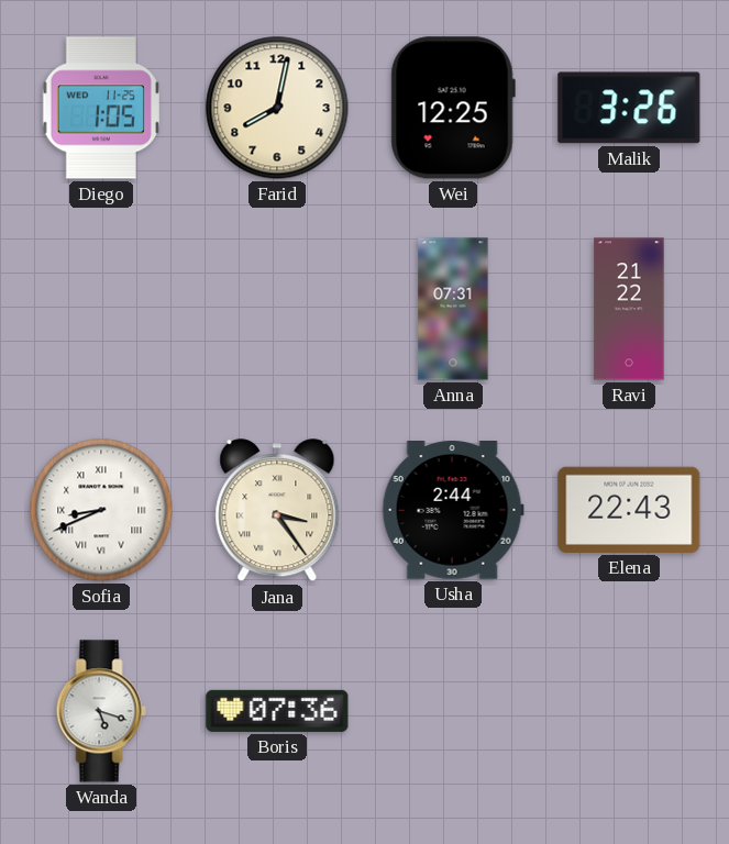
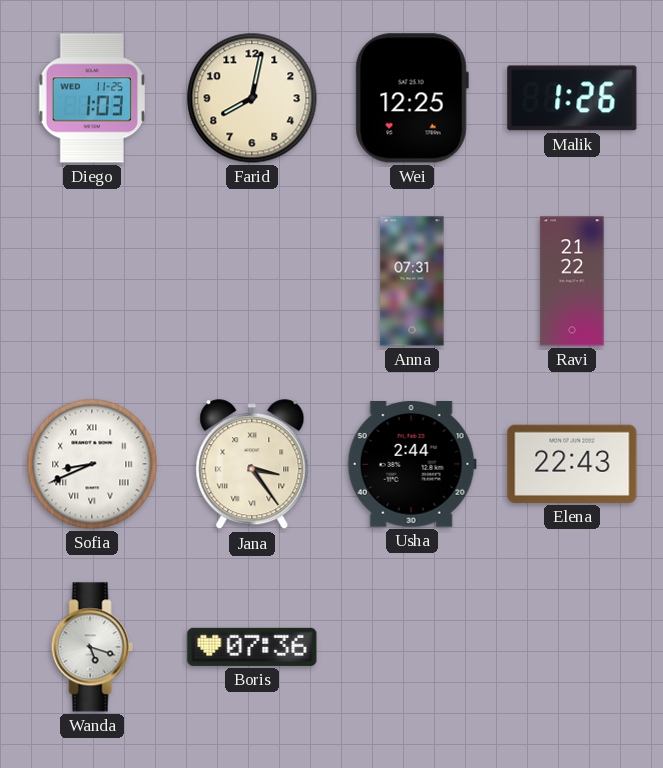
Diego: 1:05 -> 1:03
Malik: 3:26 -> 1:26
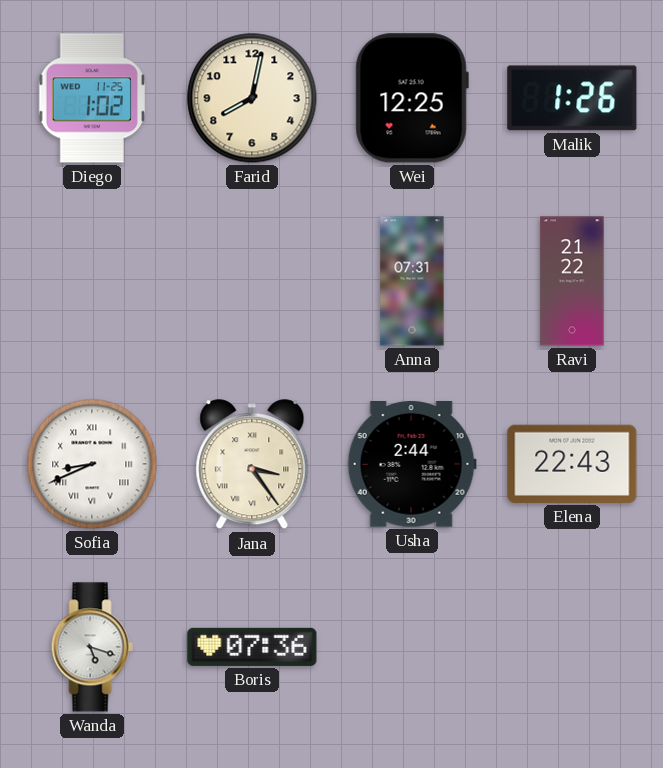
Diego: 1:03 -> 1:02
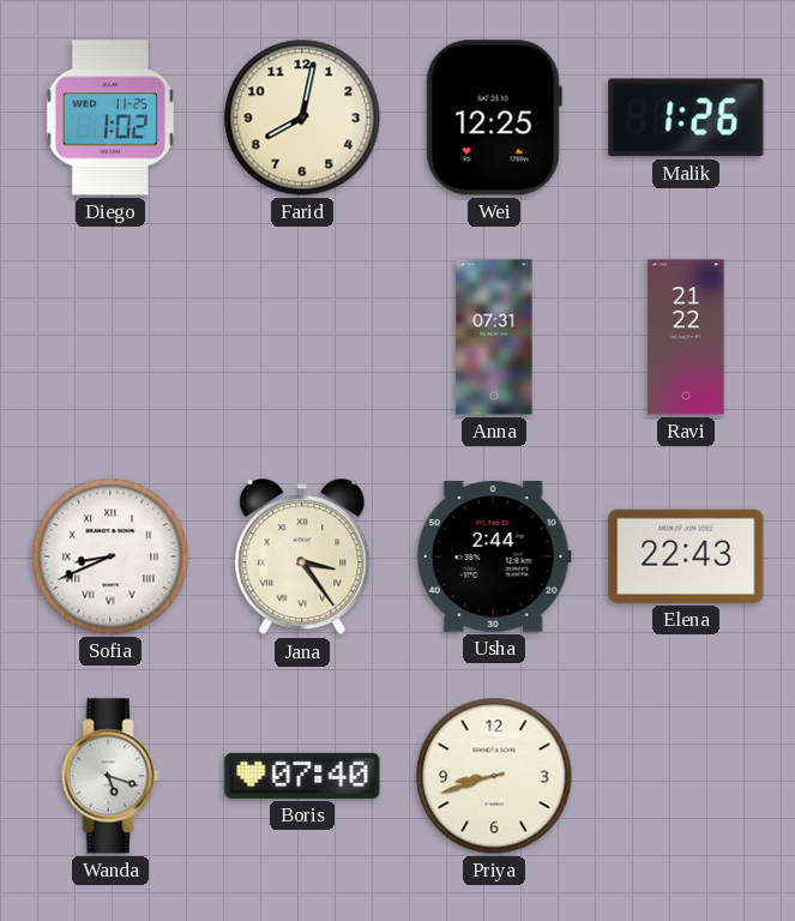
Boris: 07:36 -> 07:40
Priya: none -> 8:42
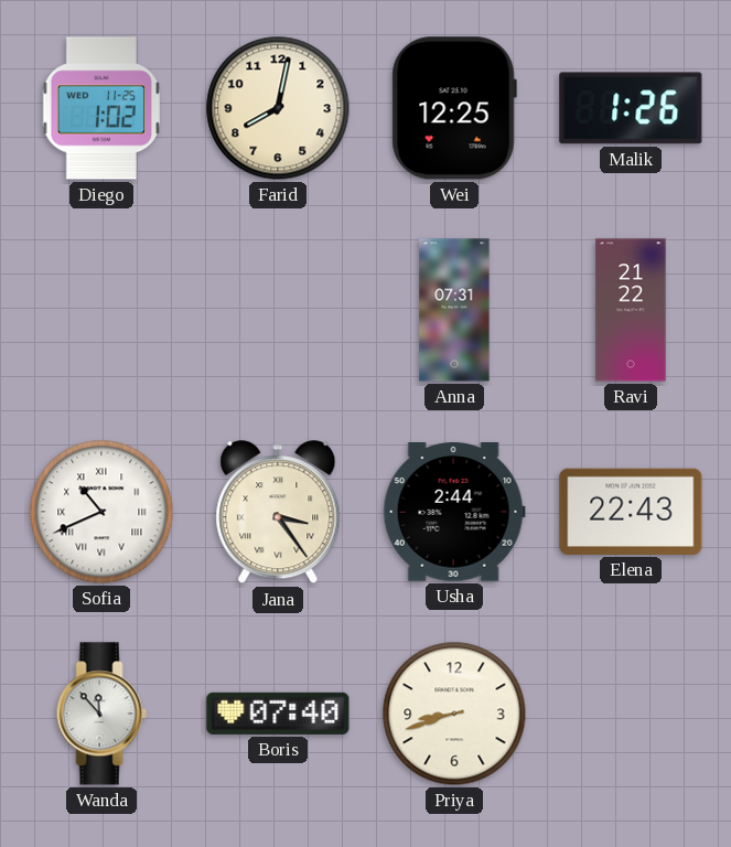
Sofia: 8:41 -> 10:41
Wanda: 5:18 -> 11:53
